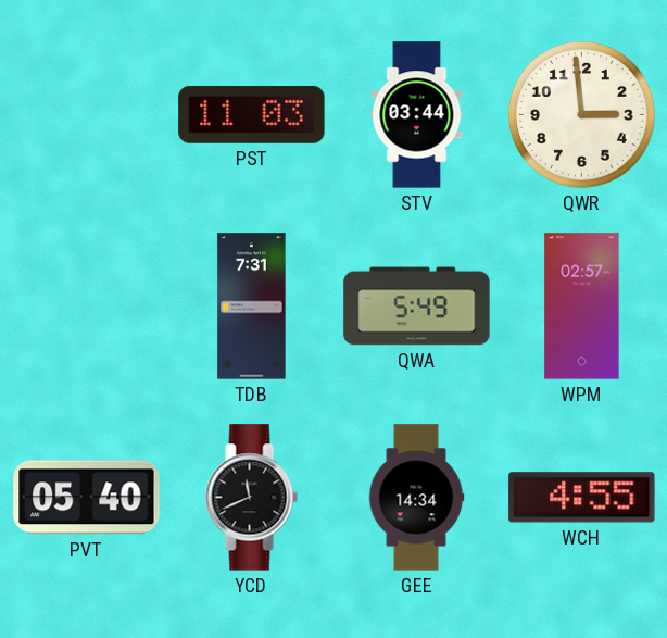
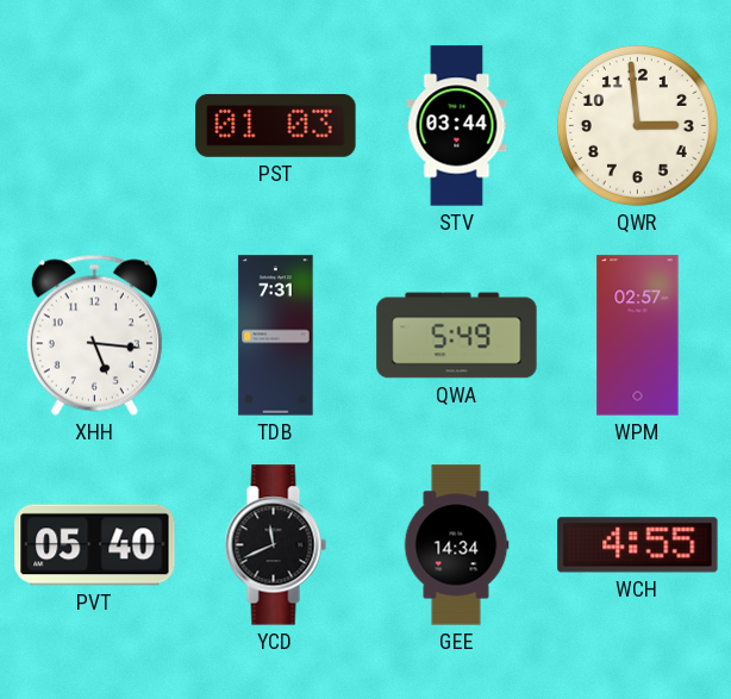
PST: 11:03 -> 01:03
XHH: none -> 5:16
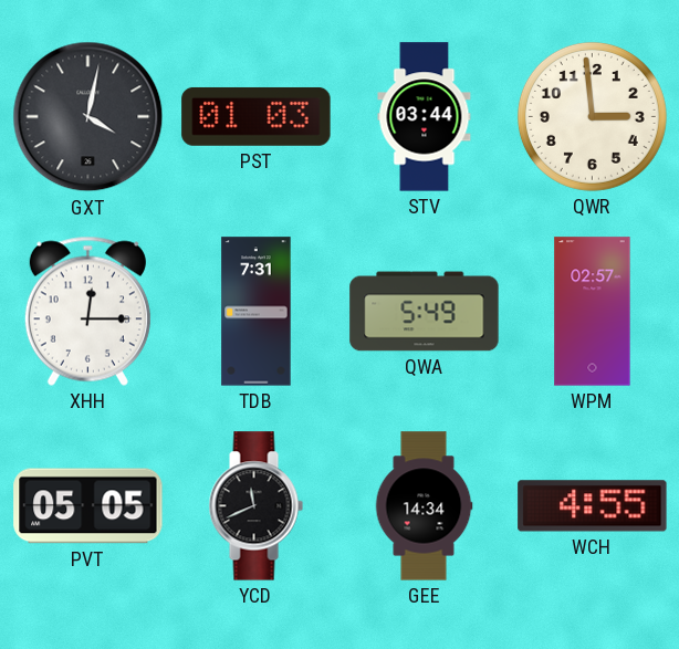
GXT: none -> 4:02
XHH: 5:16 -> 12:15
PVT: 05:40 -> 05:05
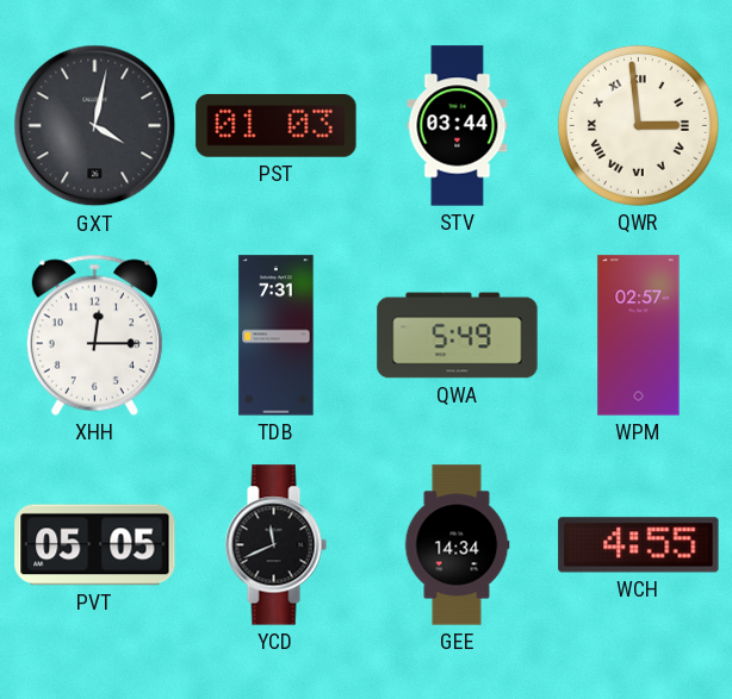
QWR numerals: Arabic -> Roman
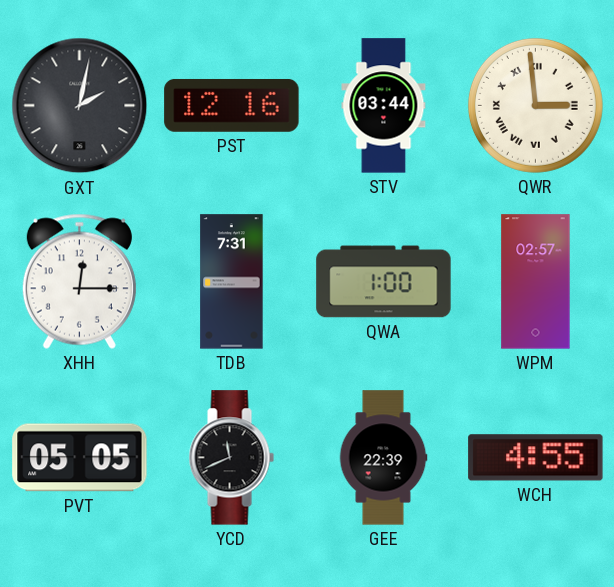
GXT: 4:02 -> 2:02
PST: 01:03 -> 12:16
QWA: 5:49 -> 1:00
GEE: 14:34 -> 22:39
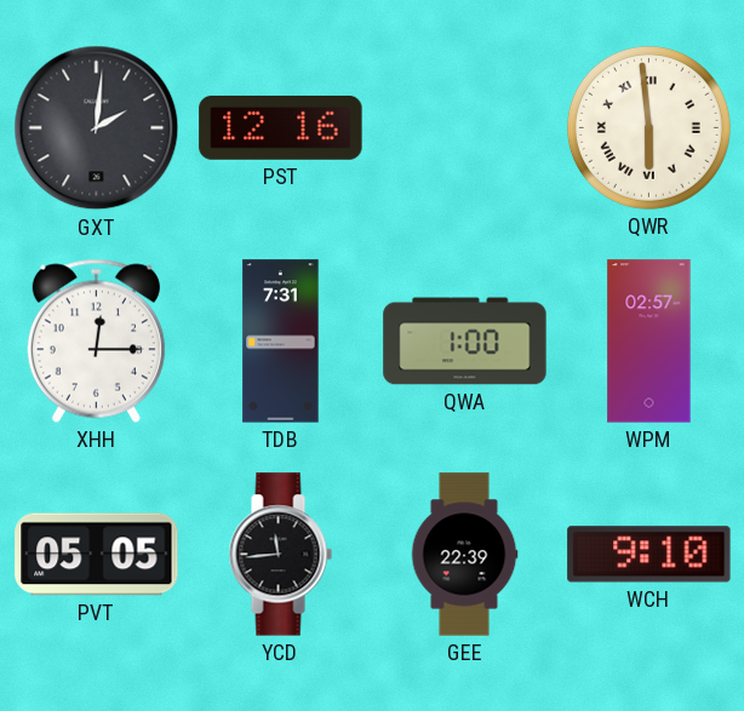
GXT: 2:02 -> 2:01
STV: 03:44 -> none
QWR: 2:59 -> 5:59
YCD: 11:41 -> 11:44
WCH: 4:55 -> 9:10
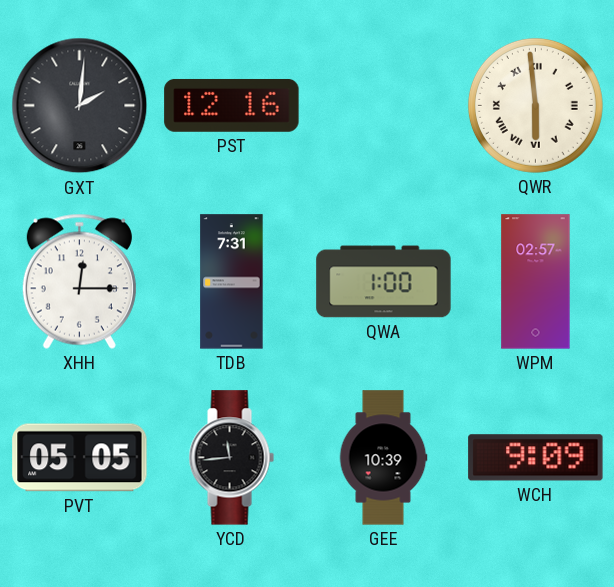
GEE: 22:39 -> 10:39
WCH: 9:10 -> 9:09
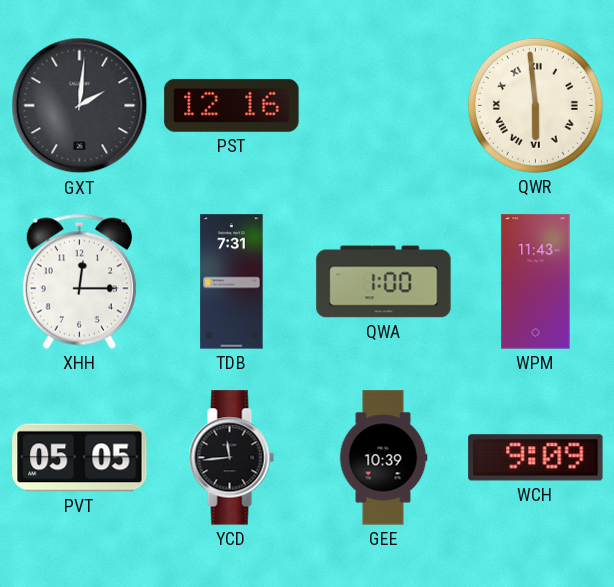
WPM: 02:57 -> 11:43
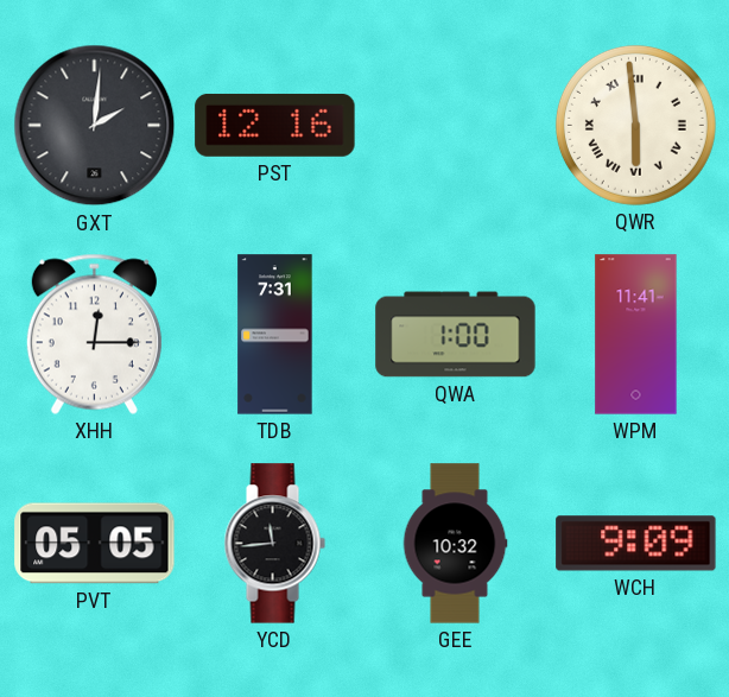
WPM: 11:43 -> 11:41
GEE: 10:39 -> 10:32
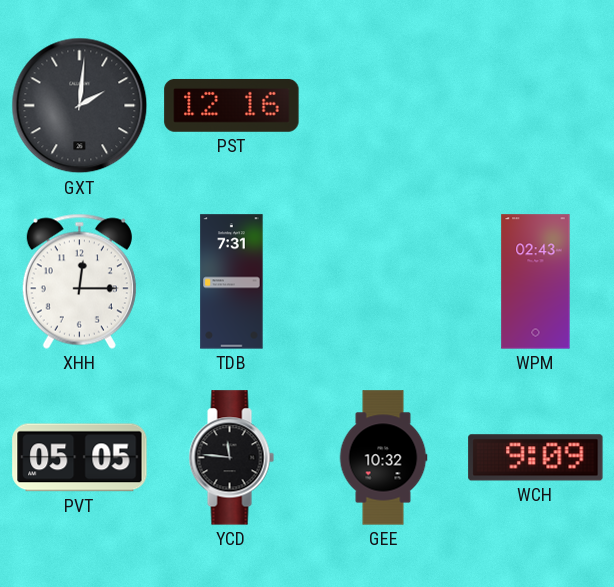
QWR: 5:59 -> none
QWA: 1:00 -> none
WPM: 11:41 -> 02:43
YCD: 11:44 -> 11:46
